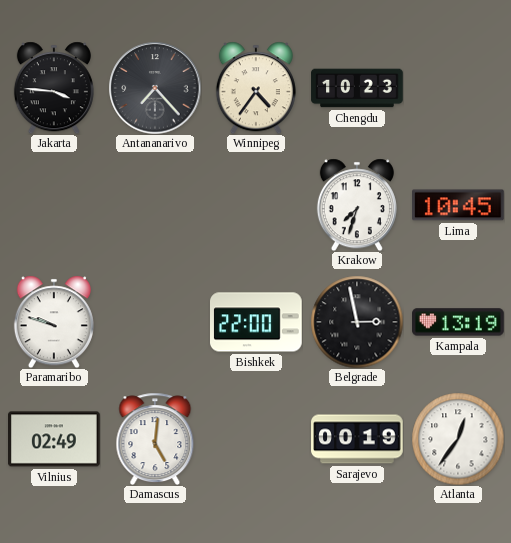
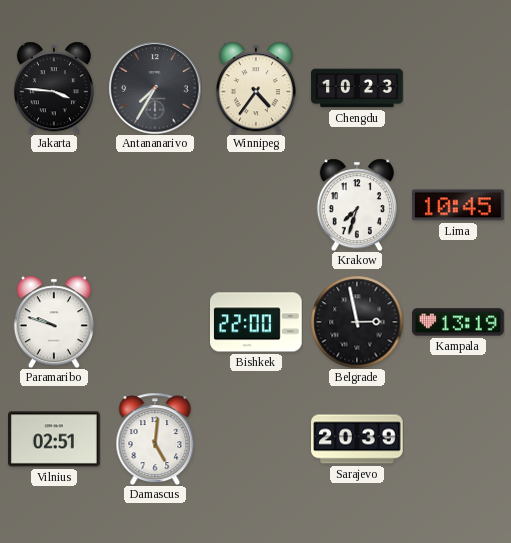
Antananarivo: 7:23 -> 7:35
Vilnius: 02:49 -> 02:51
Sarajevo: 00:19 -> 20:39
Atlanta: 12:36 -> none
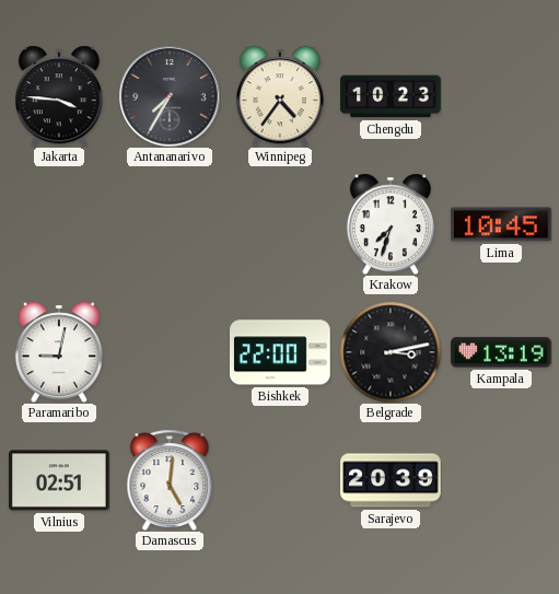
Paramaribo: 9:48 -> 9:02
Belgrade: 2:58 -> 3:13
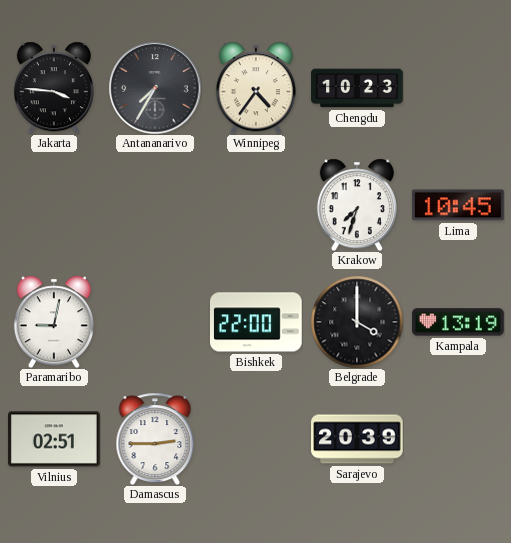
Belgrade: 3:13 -> 4:00
Damascus: 5:01 -> 2:45
